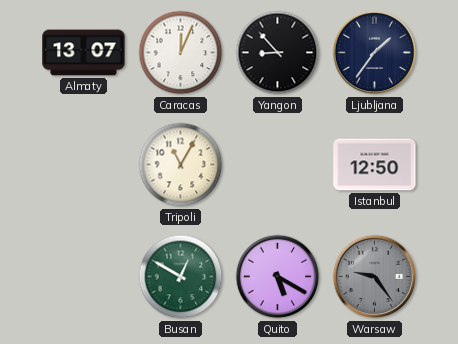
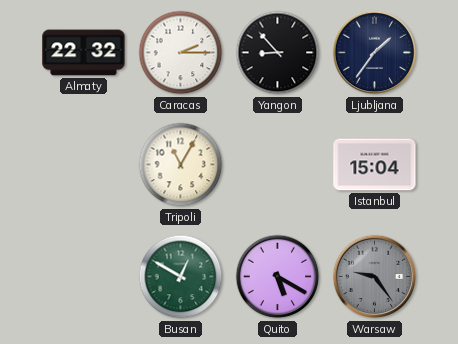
Almaty: 13:07 -> 22:32
Caracas: 12:04 -> 2:15
Istanbul: 12:50 -> 15:04
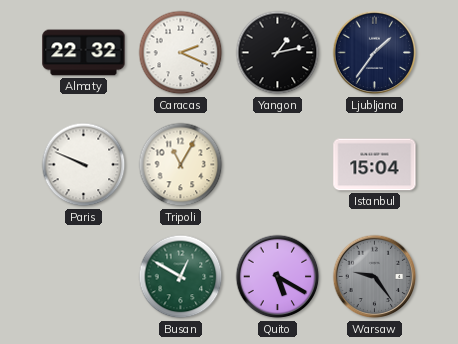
Caracas: 2:15 -> 2:19
Yangon: 8:53 -> 1:13
Paris: none -> 9:49
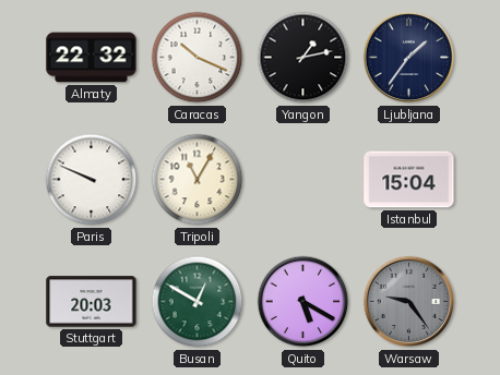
Caracas: 2:19 -> 10:19
Stuttgart: none -> 20:03
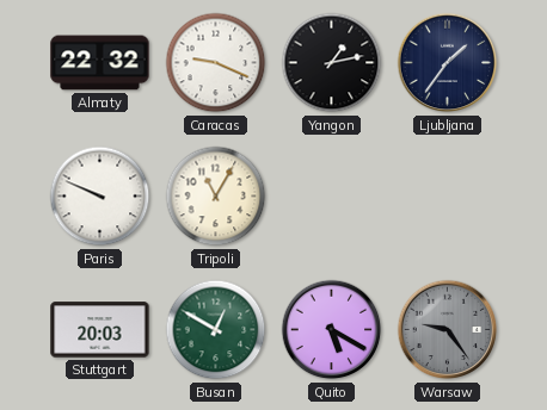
Caracas: 10:19 -> 9:19
Istanbul: 15:04 -> none
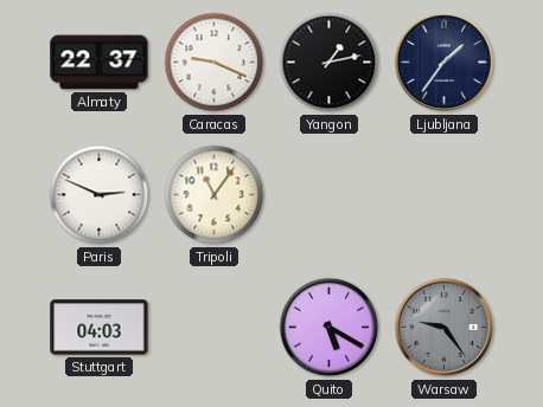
Almaty: 22:32 -> 22:37
Paris: 9:49 -> 2:49
Tripoli: 11:05 -> 11:06
Stuttgart: 20:03 -> 04:03
Busan: 12:50 -> none
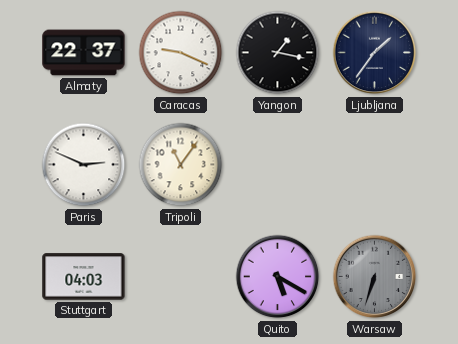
Yangon: 1:13 -> 1:17
Warsaw: 9:24 -> 6:33
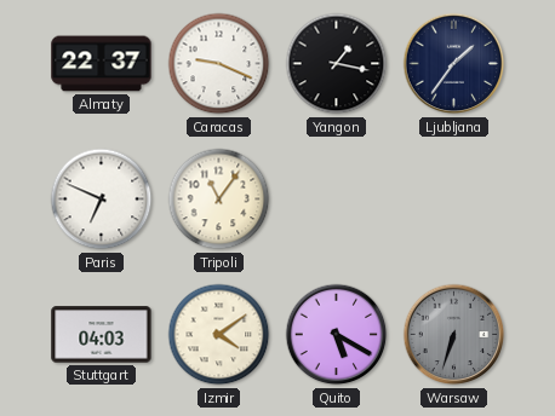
Paris: 2:49 -> 6:49
Izmir: none -> 4:09
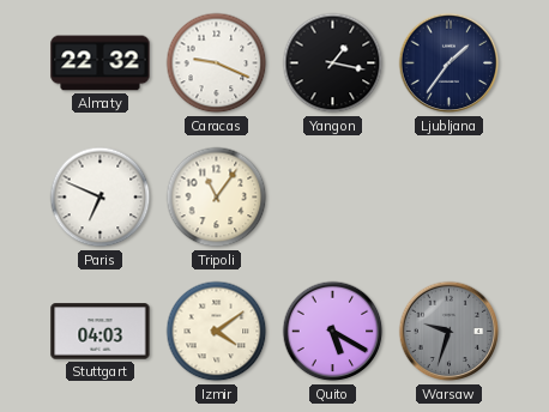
Almaty: 22:37 -> 22:32
Warsaw: 6:33 -> 9:33
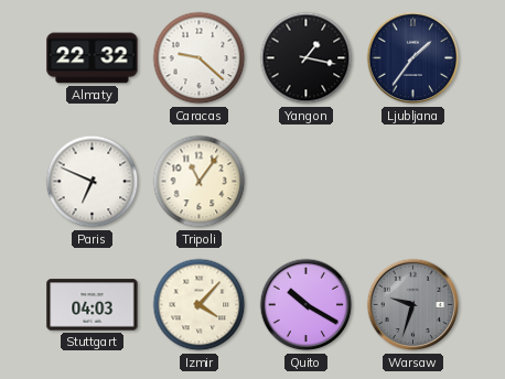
Caracas: 9:19 -> 9:22
Izmir: 4:09 -> 4:07
Quito: 5:20 -> 10:20
